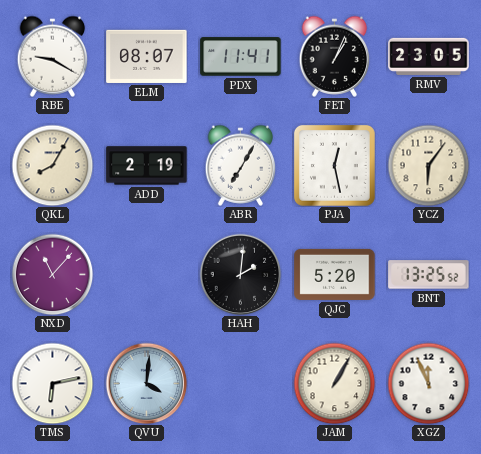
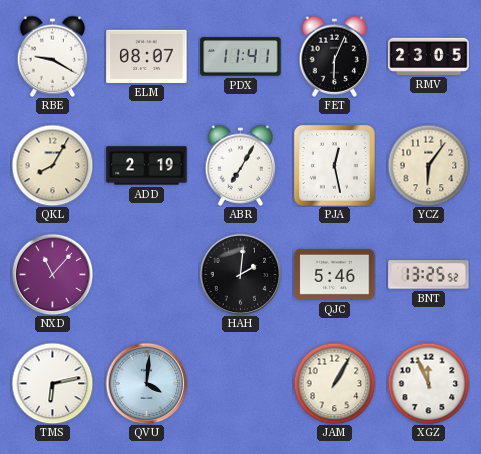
FET: 1:04 -> 6:04
QJC: 5:20 -> 5:46
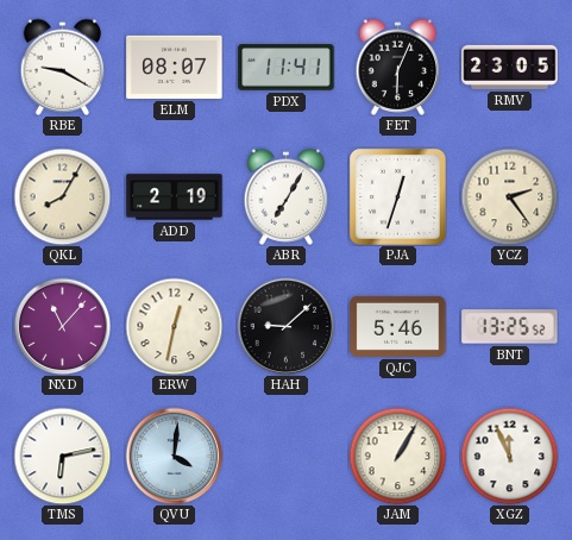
PJA: 12:28 -> 12:33
YCZ: 6:06 -> 2:24
ERW: none -> 12:32
HAH: 2:01 -> 9:08
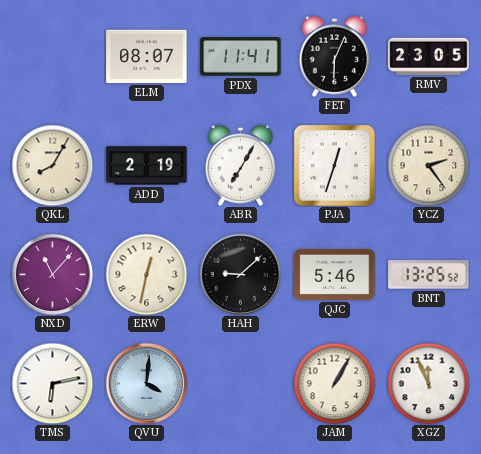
RBE: 9:20 -> none
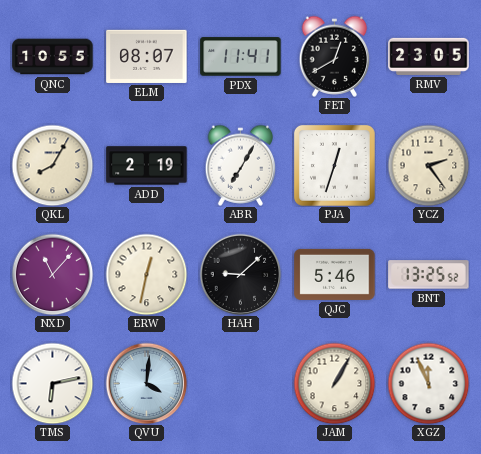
QNC: none -> 10:55
FET: 6:04 -> 12:40
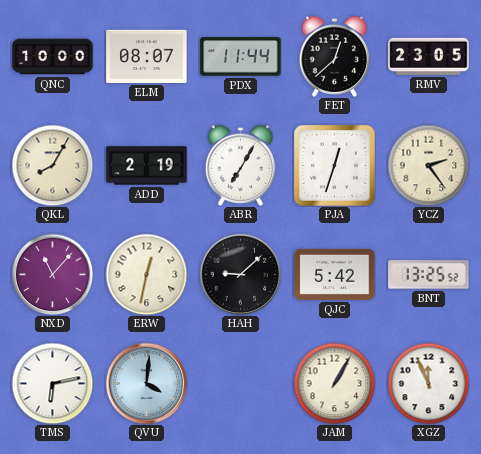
QNC: 10:55 -> 10:00
PDX: 11:41 -> 11:44
FET: 12:40 -> 12:38
QJC: 5:46 -> 5:42
